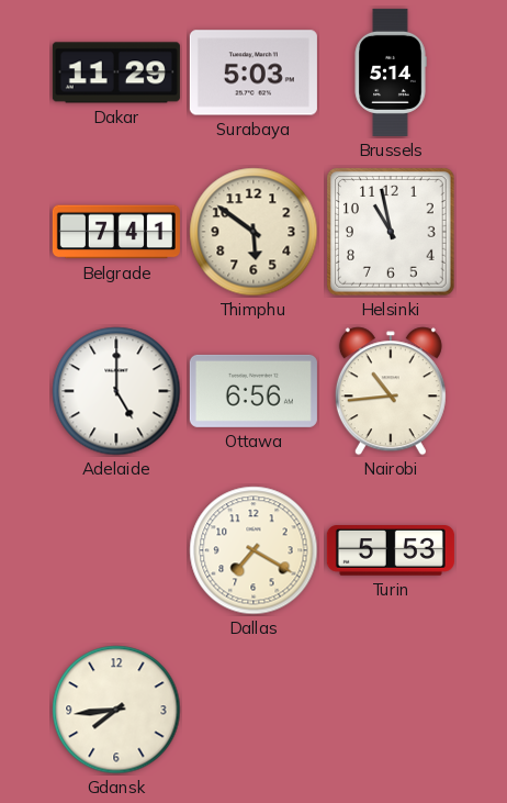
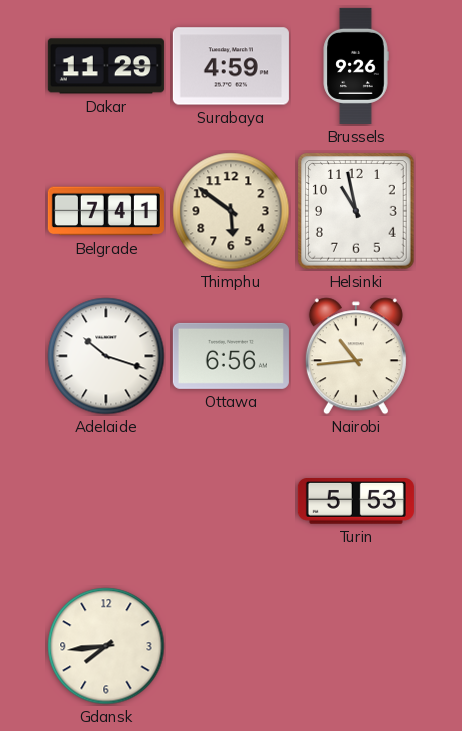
Surabaya: 5:03 -> 4:59
Brussels: 5:14 -> 9:26
Adelaide: 5:00 -> 10:18
Dallas: 7:20 -> none
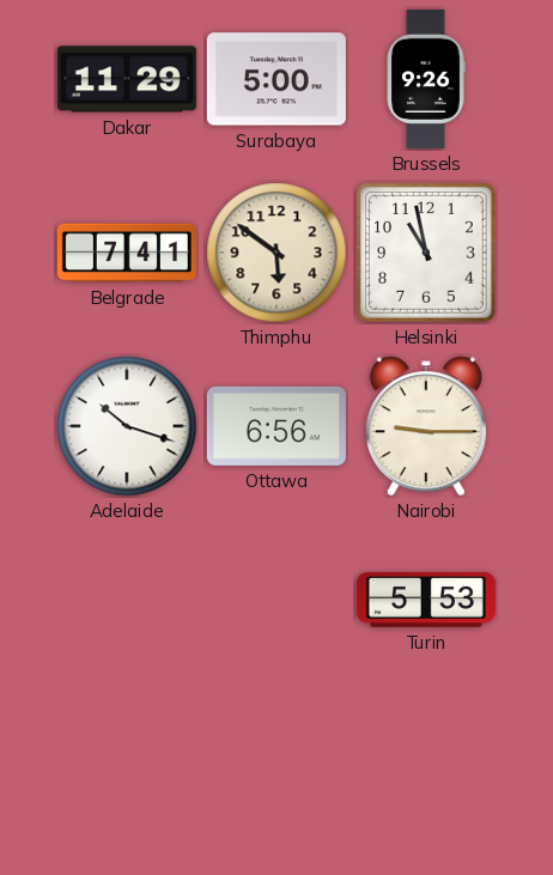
Surabaya: 4:59 -> 5:00
Nairobi: 10:44 -> 9:15
Gdansk: 7:44 -> none
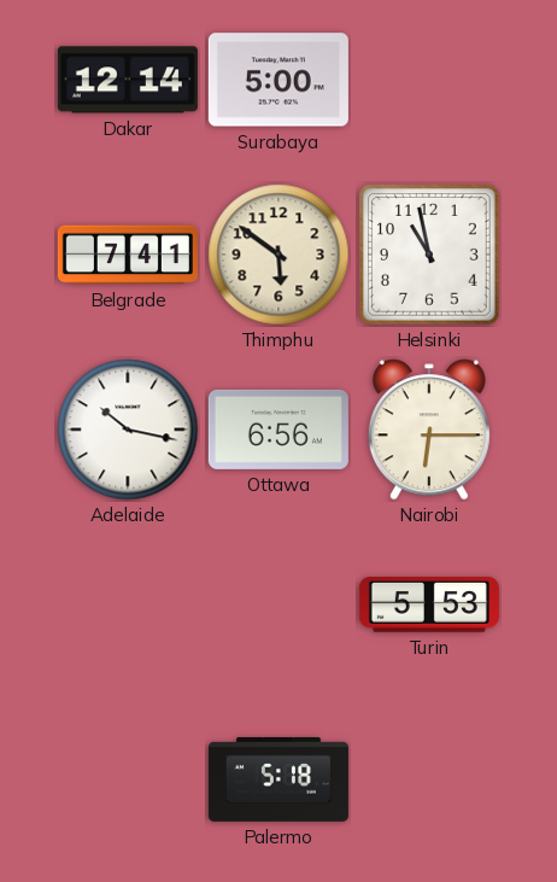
Dakar: 11:29 -> 12:14
Brussels: 9:26 -> none
Adelaide: 10:18 -> 10:17
Nairobi: 9:15 -> 6:15
Palermo: none -> 5:18
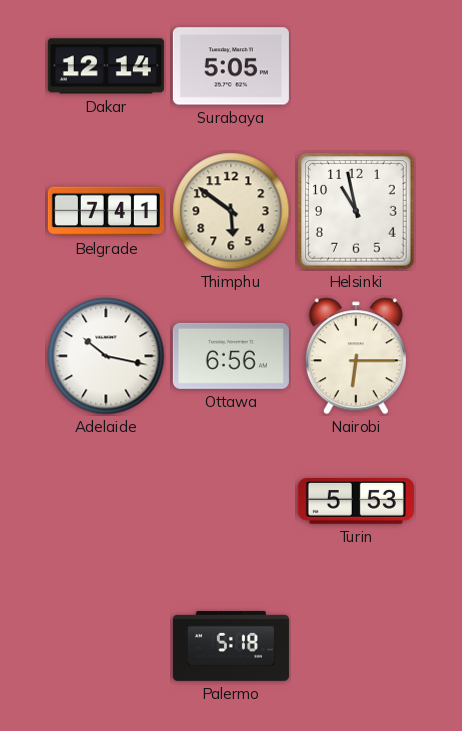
Surabaya: 5:00 -> 5:05
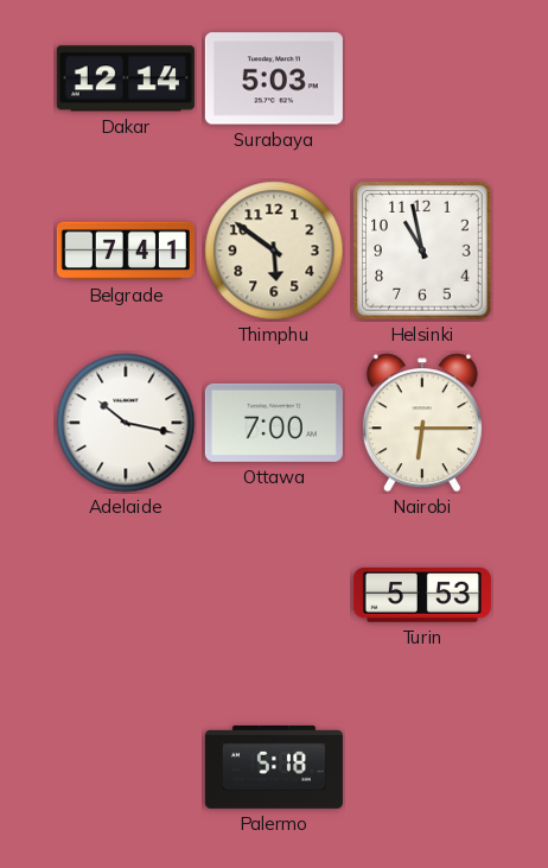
Surabaya: 5:05 -> 5:03
Ottawa: 6:56 -> 7:00
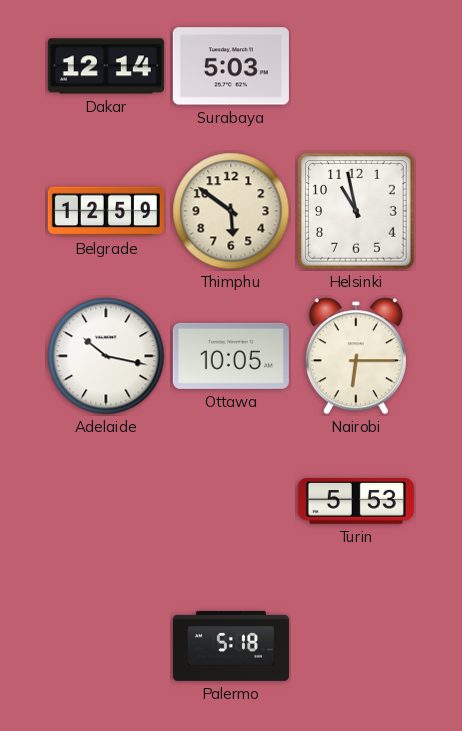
Belgrade: 7:41 -> 12:59
Ottawa: 7:00 -> 10:05
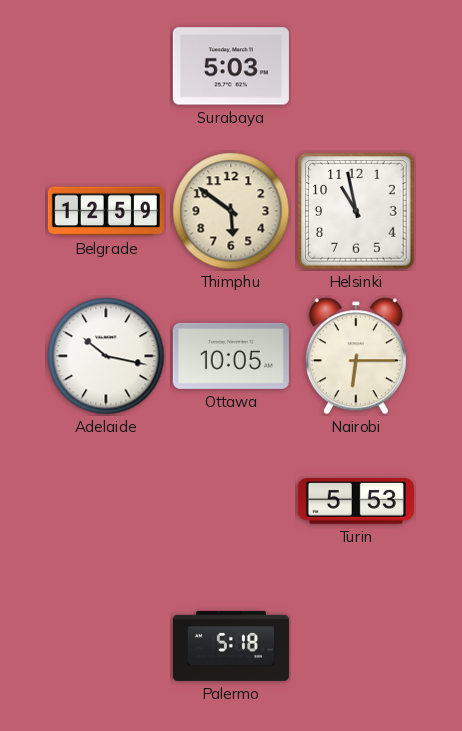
Dakar: 12:14 -> none
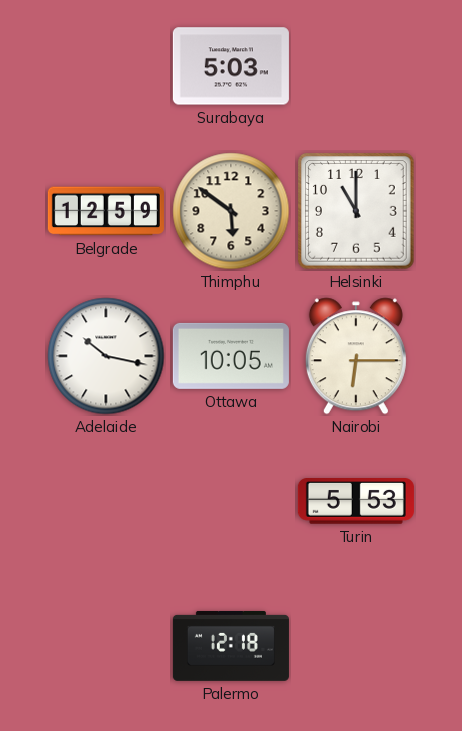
Helsinki: 10:58 -> 11:00
Palermo: 5:18 -> 12:18
